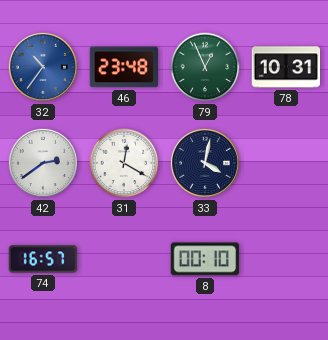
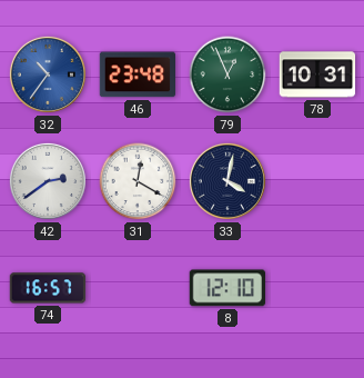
8: 00:10 -> 12:10
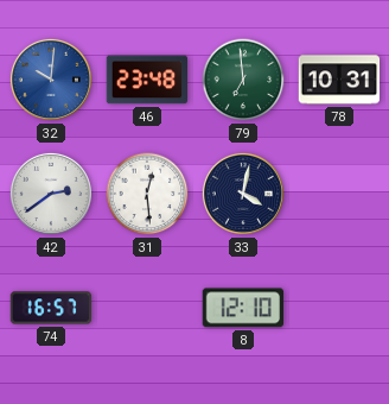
32: 10:36 -> 10:01
79: 12:56 -> 6:59
31: 12:20 -> 12:29
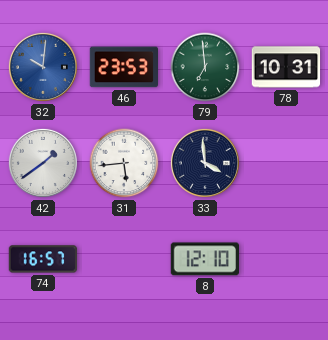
46: 23:48 -> 23:53
42: 2:39 -> 1:39
31: 12:29 -> 5:44
33: 4:02 -> 3:59
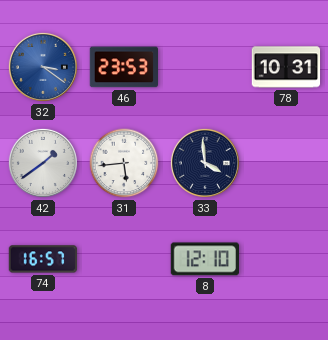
32: 10:01 -> 3:21
79: 6:59 -> none
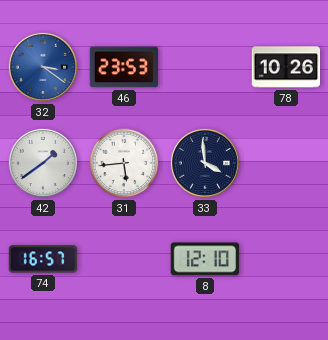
78: 10:31 -> 10:26
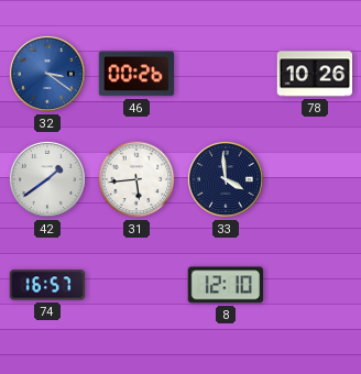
46: 23:53 -> 00:26
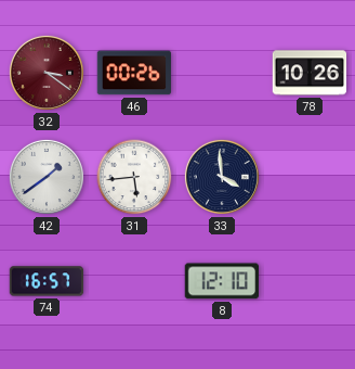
32 dial: blue -> burgundy
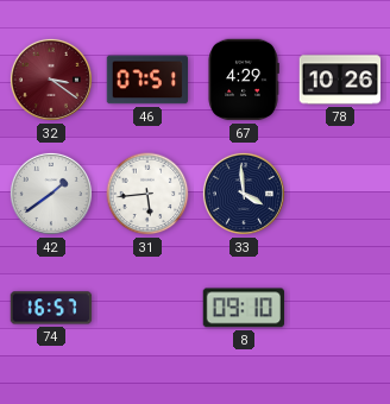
46: 00:26 -> 07:51
67: none -> 4:29
8: 12:10 -> 09:10
